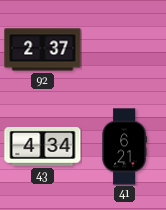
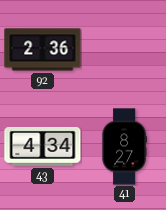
92: 2:37 -> 2:36
41: 6:21 -> 8:27
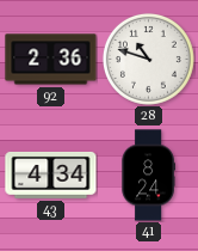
28: none -> 10:48
41: 8:27 -> 8:24
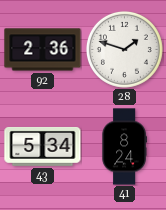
28: 10:48 -> 1:48
43: 4:34 -> 5:34
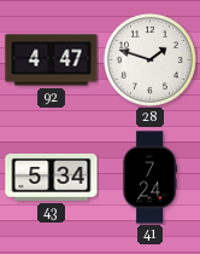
92: 2:36 -> 4:47
41: 8:24 -> 7:24
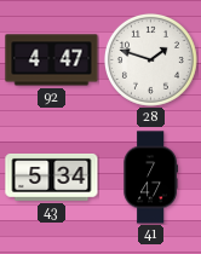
41: 7:24 -> 7:47
